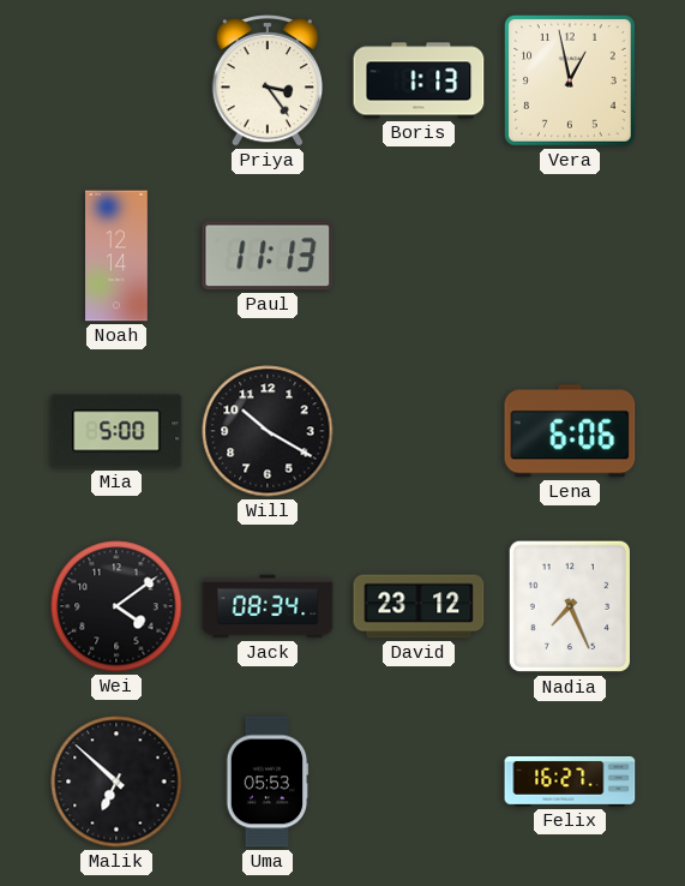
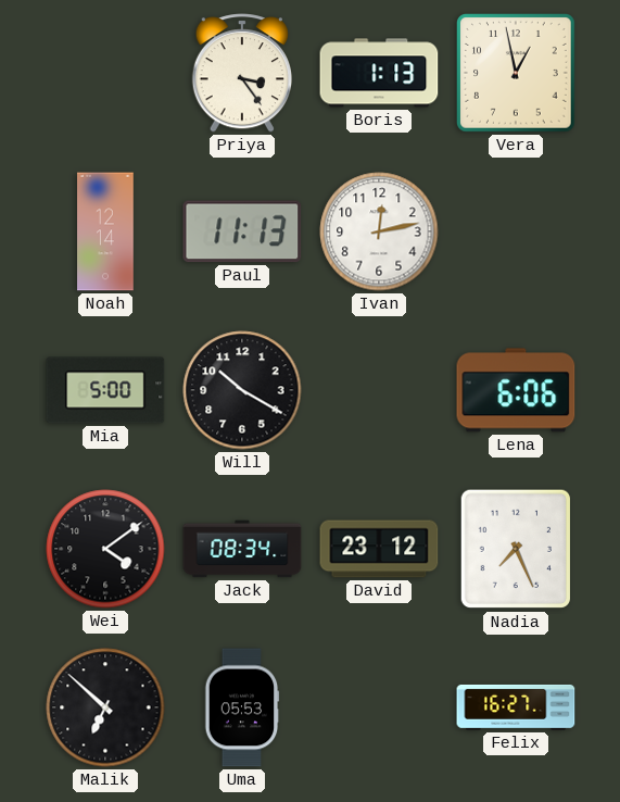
Ivan: none -> 12:13
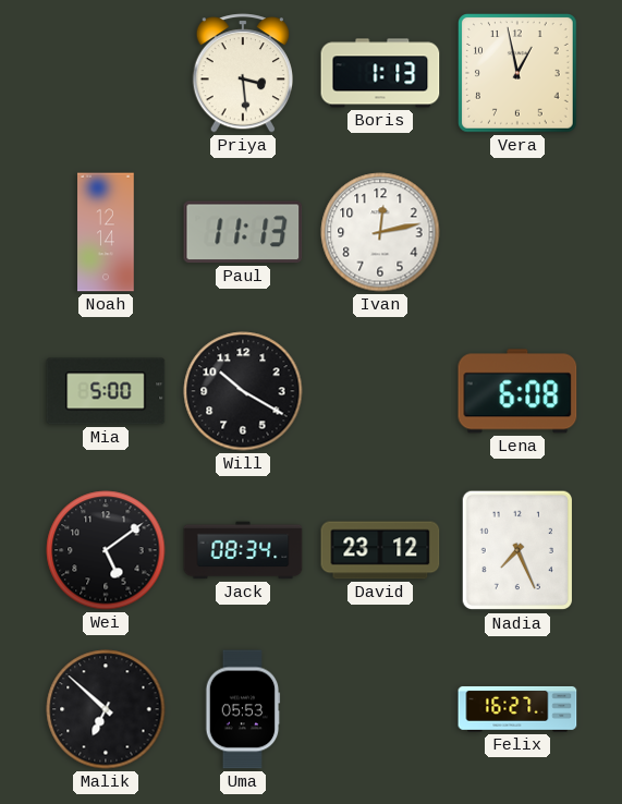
Priya: 3:24 -> 3:29
Lena: 6:06 -> 6:08
Wei: 4:09 -> 5:09
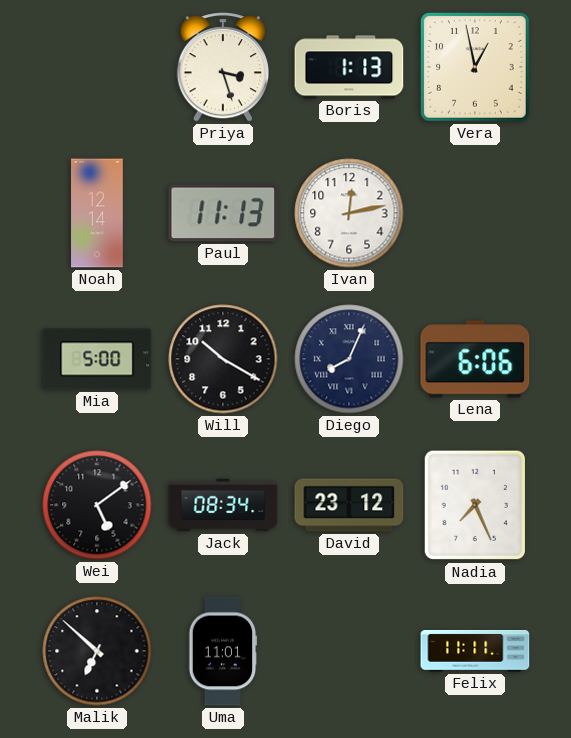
Priya: 3:29 -> 3:27
Diego: none -> 8:04
Lena: 6:08 -> 6:06
Uma: 05:53 -> 11:01
Felix: 16:27 -> 11:11
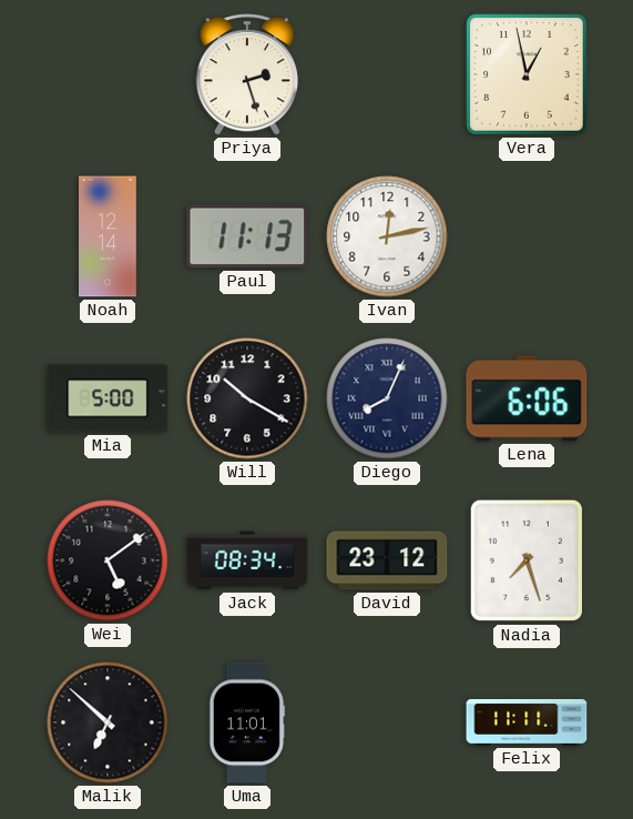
Priya: 3:27 -> 2:27
Boris: 1:13 -> none
Nadia: 7:26 -> 7:27
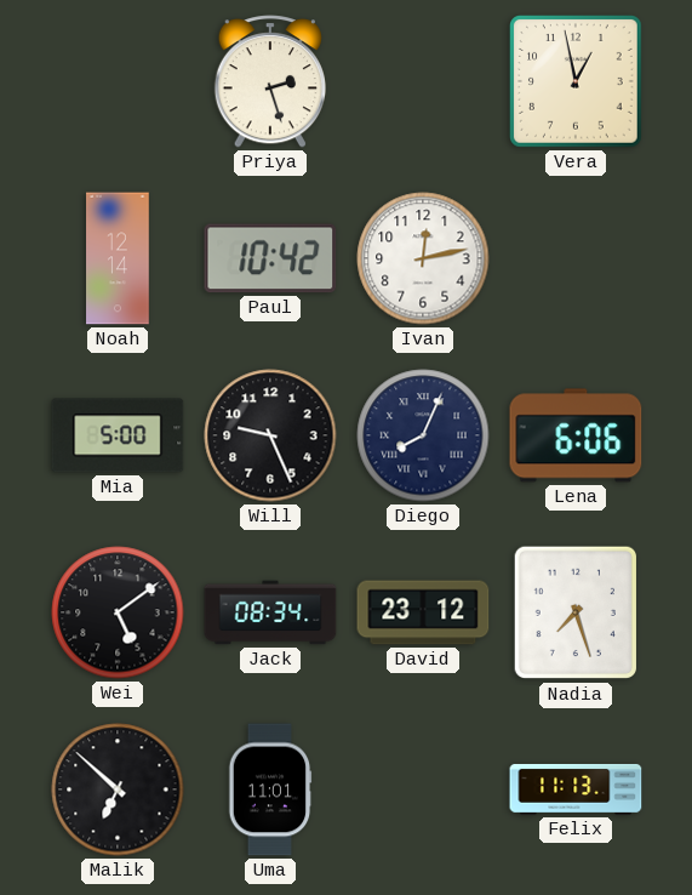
Paul: 11:13 -> 10:42
Will: 10:20 -> 9:26
Felix: 11:11 -> 11:13
